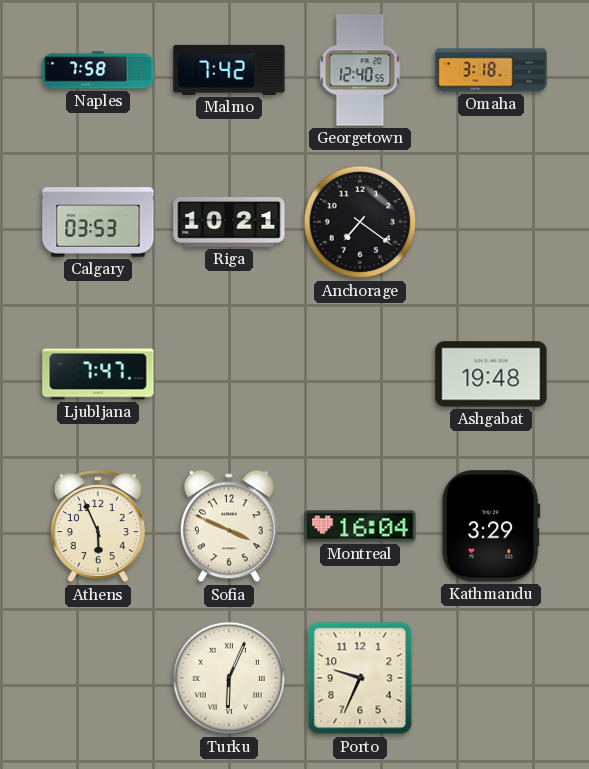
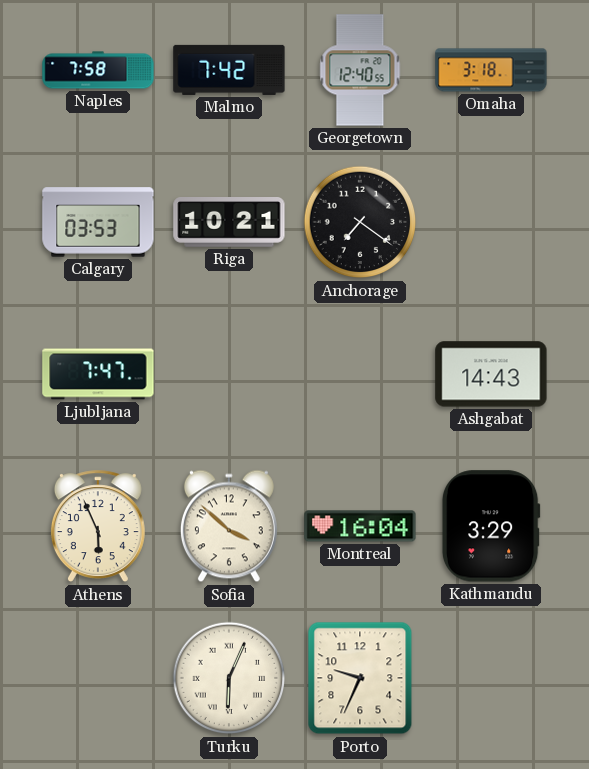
Ashgabat: 19:48 -> 14:43
Sofia: 3:49 -> 3:52
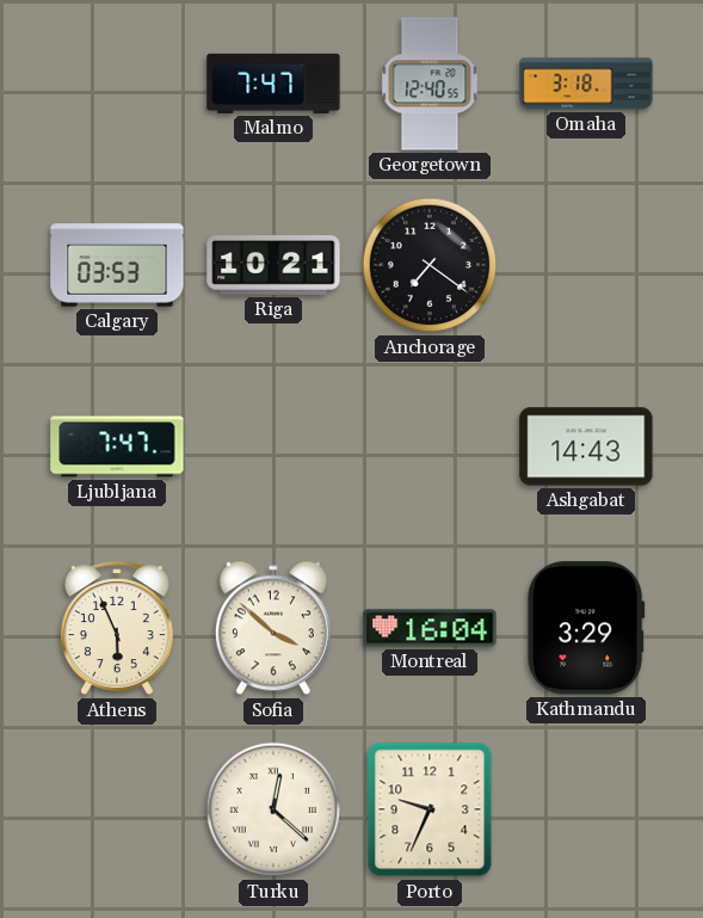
Naples: 7:58 -> none
Malmo: 7:42 -> 7:47
Turku: 6:04 -> 12:22
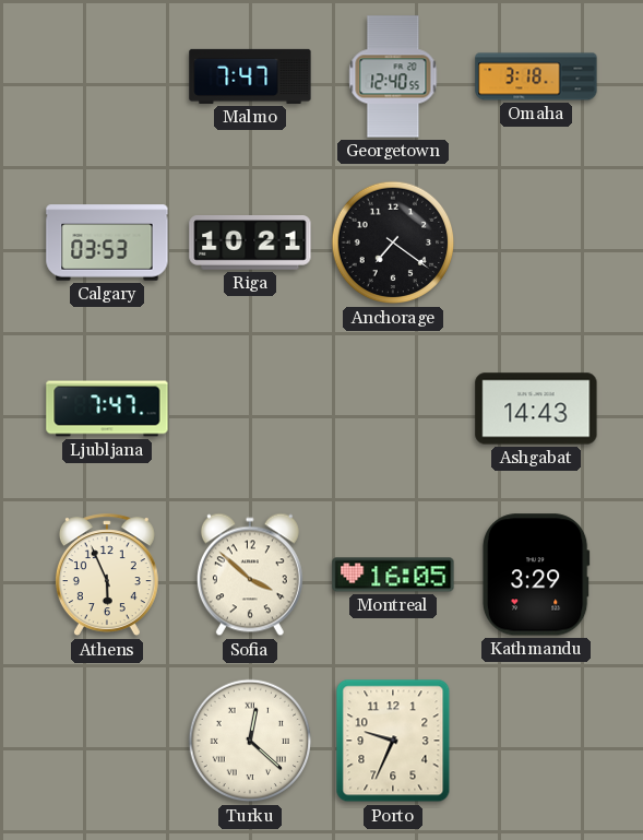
Montreal: 16:04 -> 16:05
